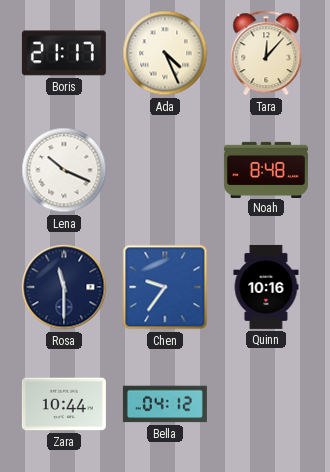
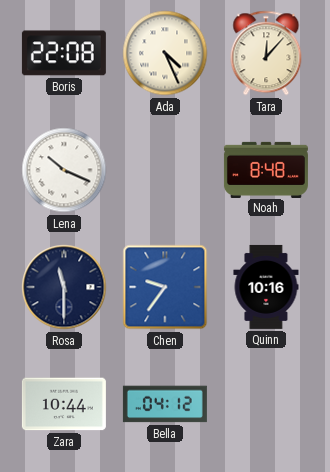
Boris: 21:17 -> 22:08
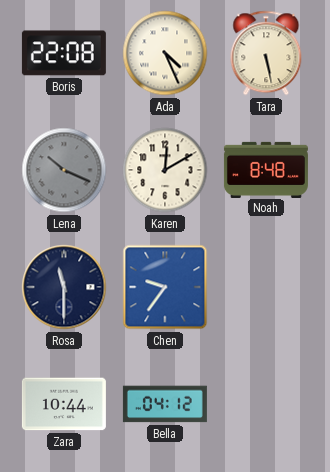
Tara: 12:07 -> 5:28
Lena dial: white -> grey
Karen: none -> 12:10
Quinn: 10:16 -> none
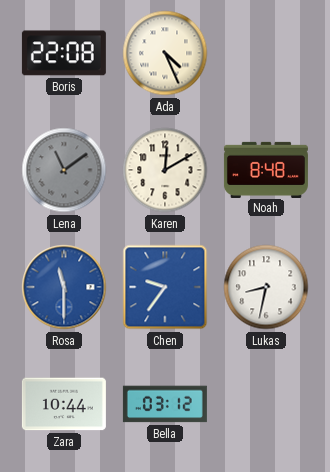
Tara: 5:28 -> none
Lena: 10:19 -> 11:09
Rosa dial: navy -> blue
Lukas: none -> 8:32
Bella: 04:12 -> 03:12
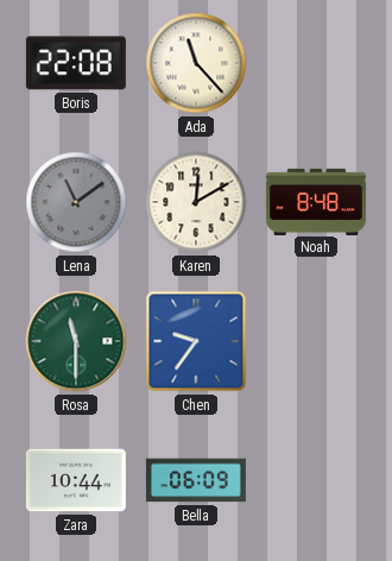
Ada: 4:26 -> 11:23
Rosa dial: blue -> green
Lukas: 8:32 -> none
Bella: 03:12 -> 06:09
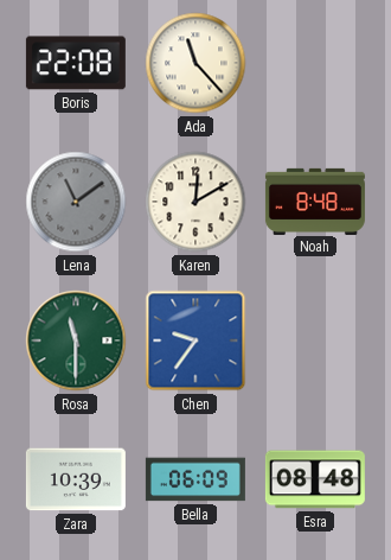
Zara: 10:44 -> 10:39
Esra: none -> 08:48
